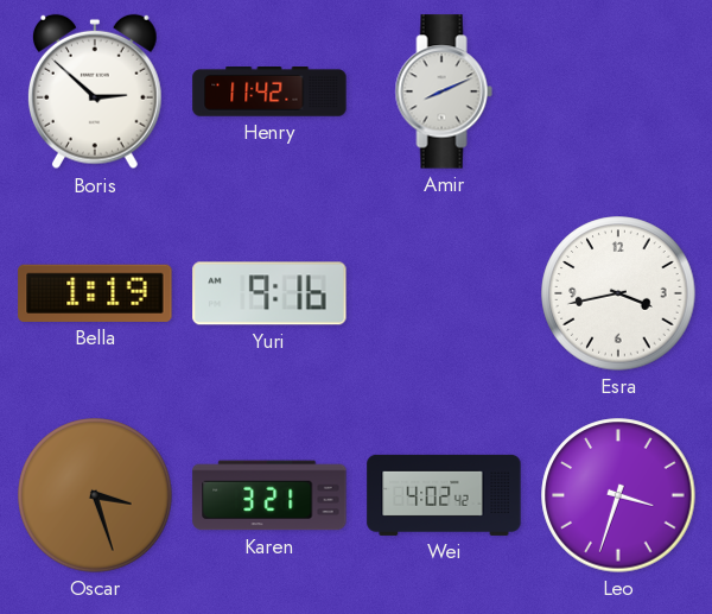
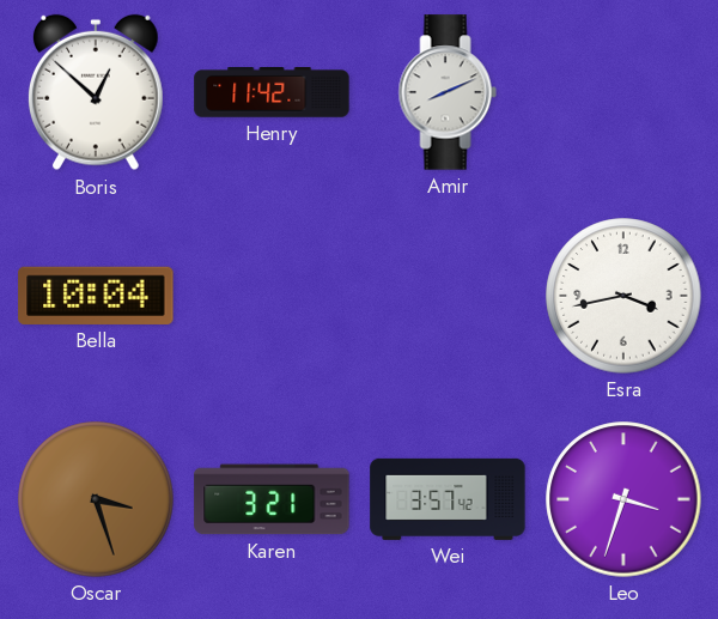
Boris: 2:52 -> 12:52
Bella: 1:19 -> 10:04
Yuri: 9:16 -> none
Wei: 4:02 -> 3:57
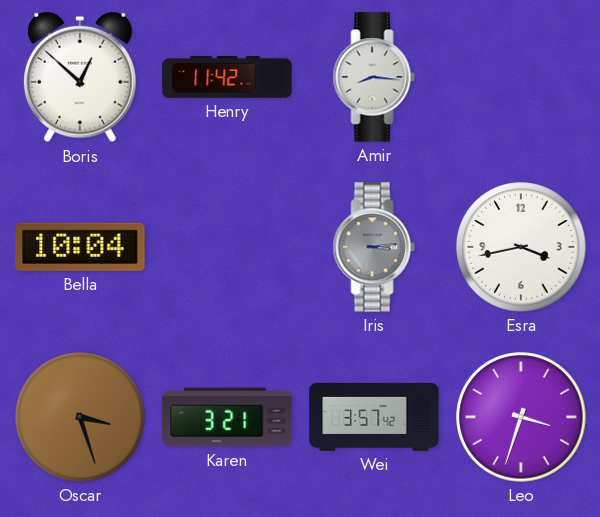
Amir: 8:11 -> 8:16
Iris: none -> 3:14
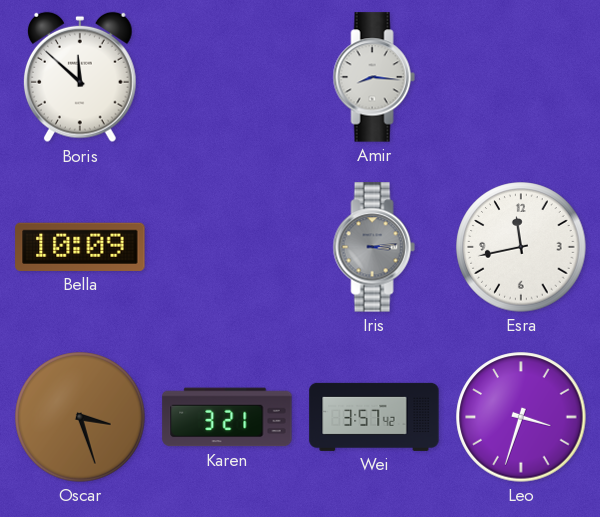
Boris: 12:52 -> 11:52
Henry: 11:42 -> none
Bella: 10:04 -> 10:09
Esra: 3:43 -> 11:43
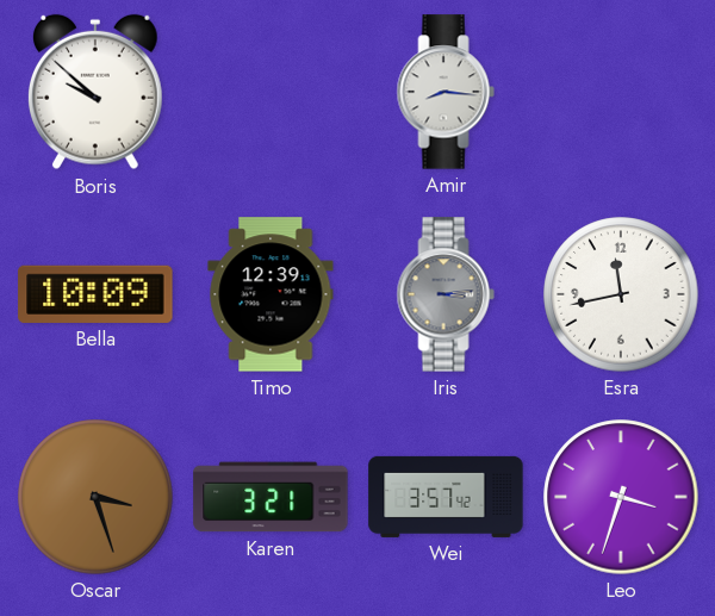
Boris: 11:52 -> 9:52
Timo: none -> 12:39
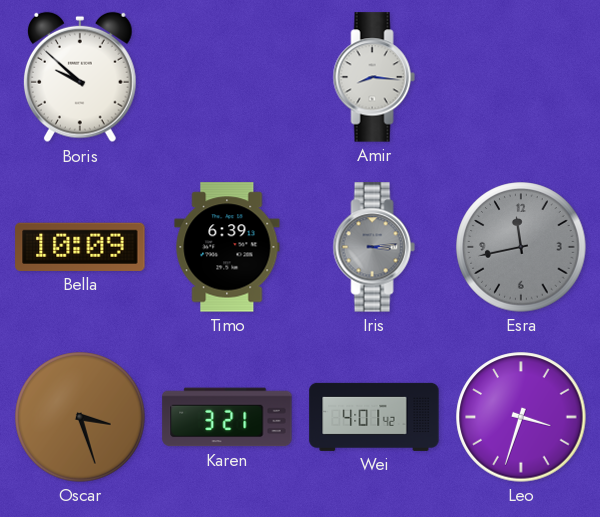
Timo: 12:39 -> 6:39
Esra dial: white -> grey
Wei: 3:57 -> 4:01
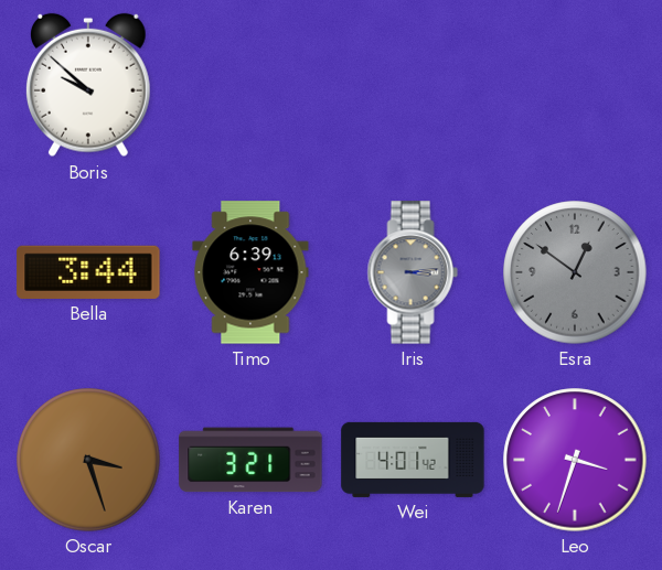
Amir: 8:16 -> none
Bella: 10:09 -> 3:44
Esra: 11:43 -> 12:51
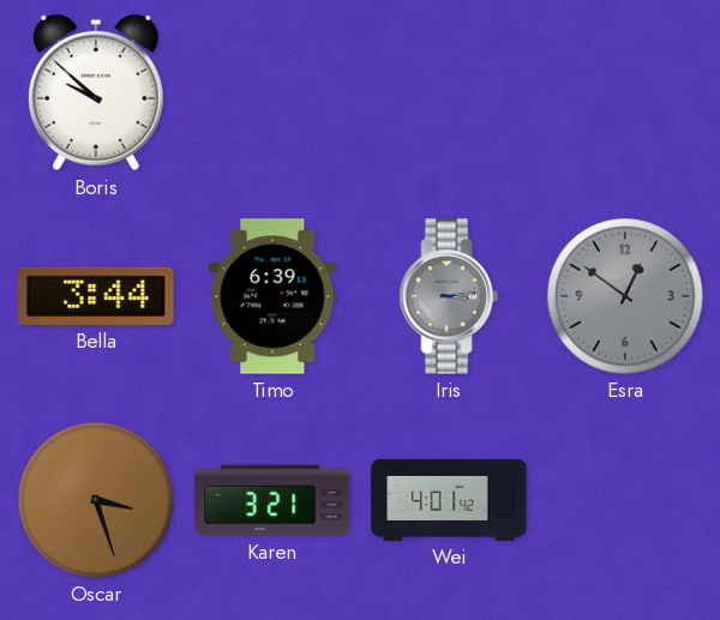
Leo: 3:33 -> none
